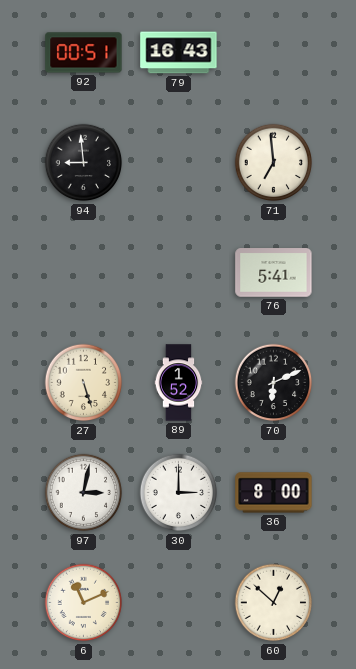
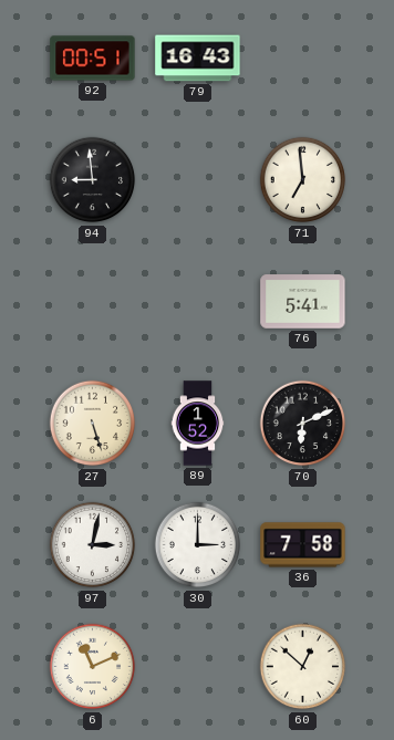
36: 8:00 -> 7:58
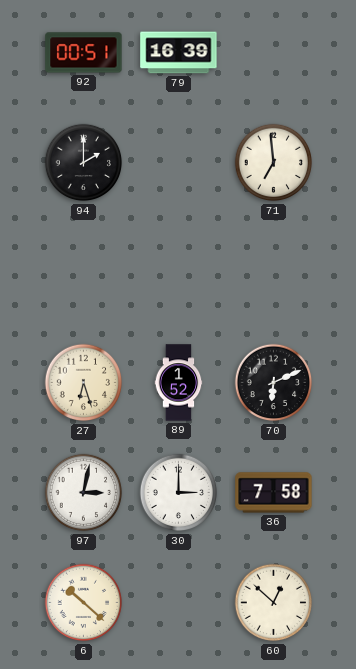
79: 16:43 -> 16:39
94: 8:59 -> 2:00
76: 5:41 -> none
27: 5:27 -> 6:27
6: 11:11 -> 10:22
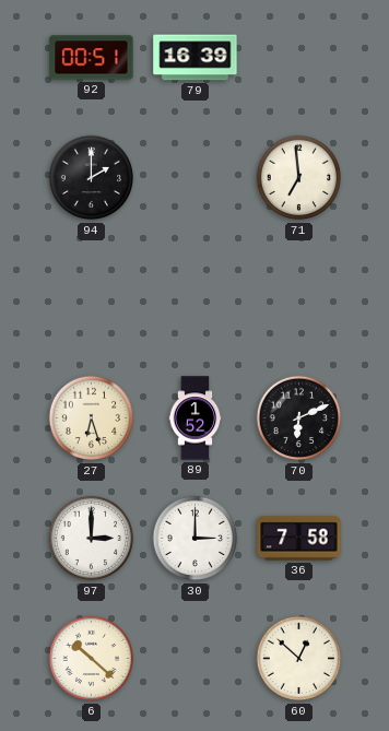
97: 3:02 -> 3:00
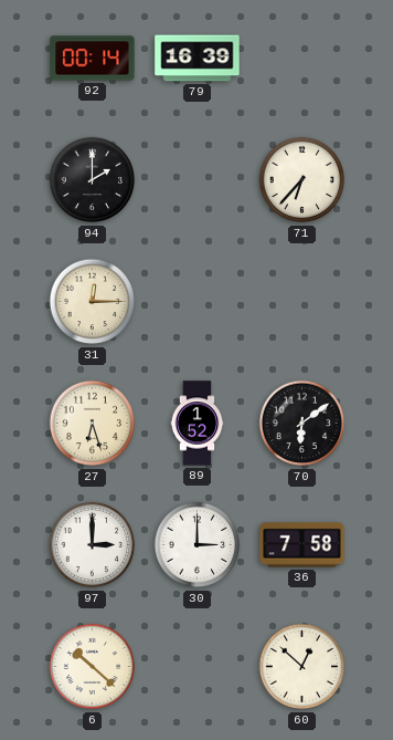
92: 00:51 -> 00:14
71: 6:59 -> 6:37
31: none -> 12:15
70: 6:11 -> 6:09
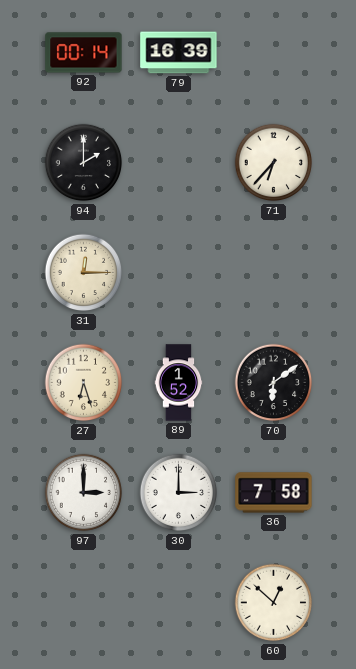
6: 10:22 -> none
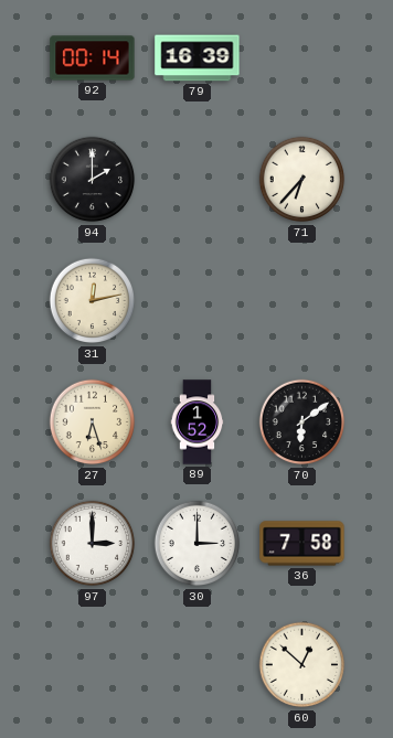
31: 12:15 -> 12:13
